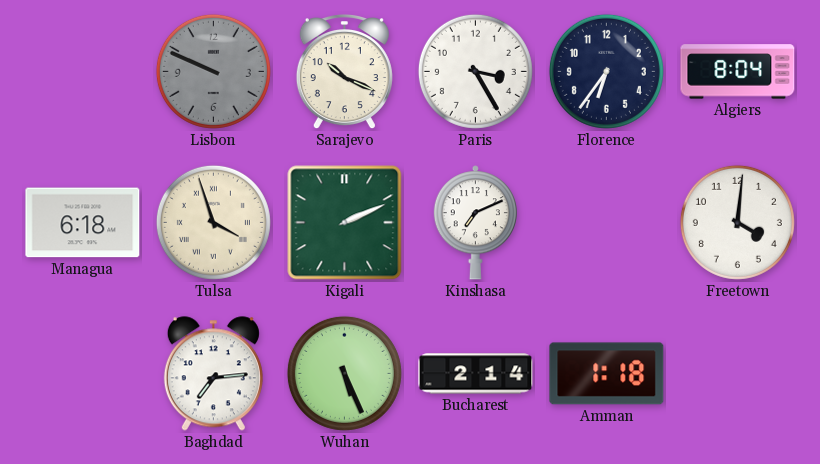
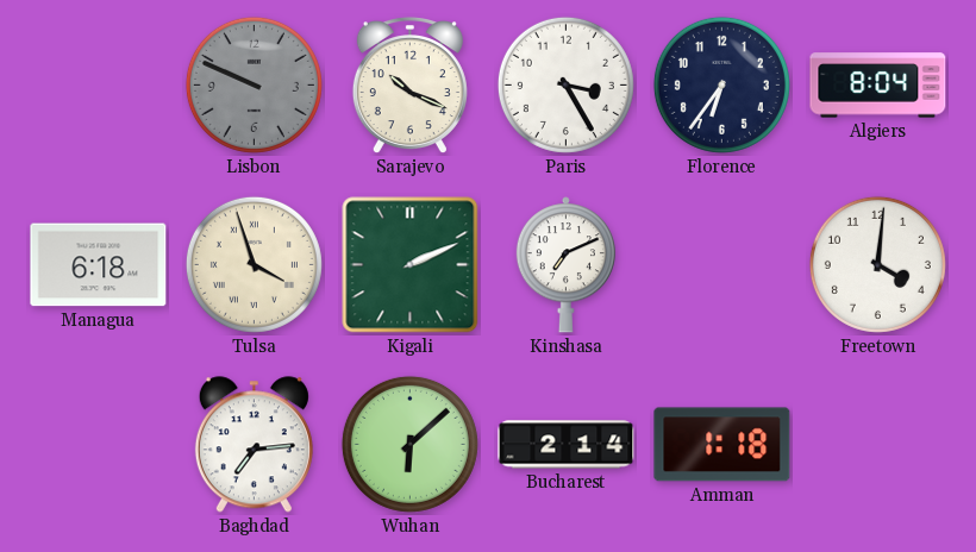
Wuhan: 5:26 -> 6:08
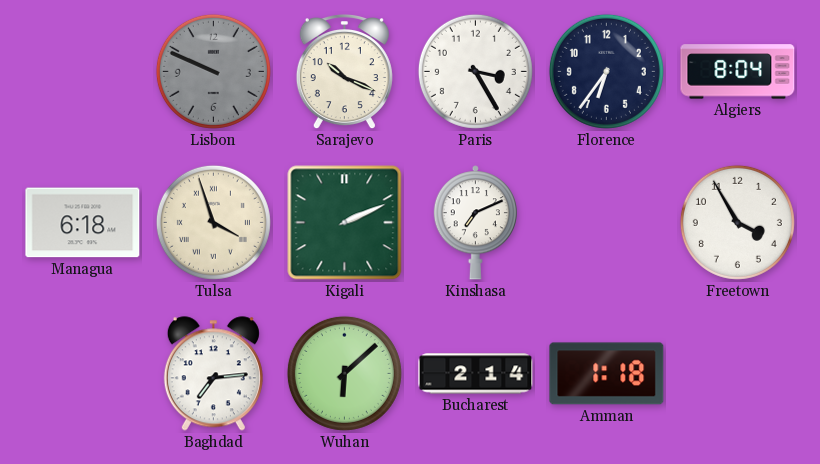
Freetown: 4:01 -> 3:55
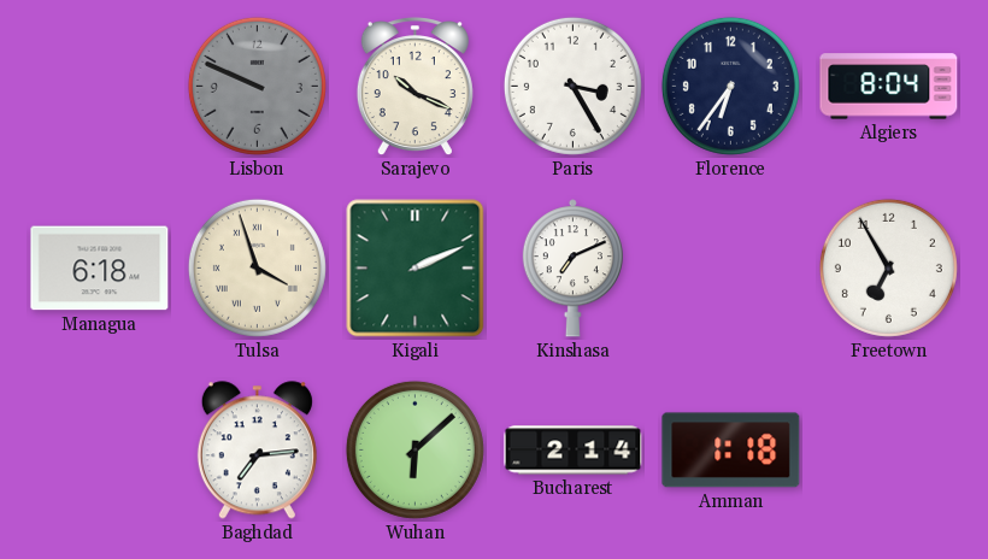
Freetown: 3:55 -> 6:55
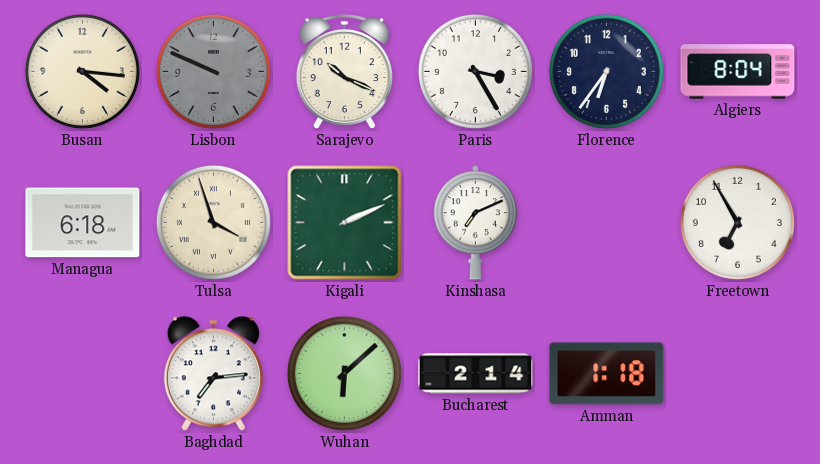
Busan: none -> 4:16
